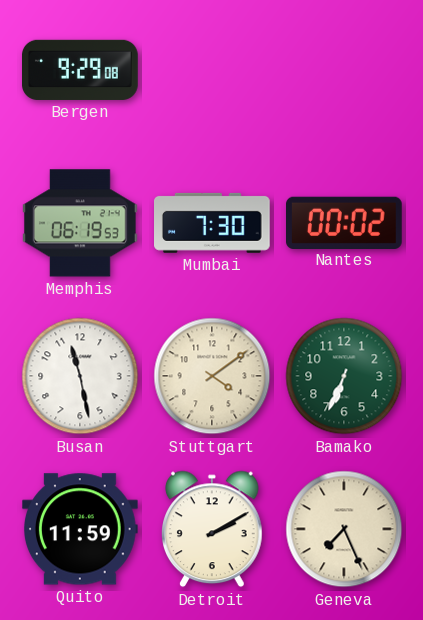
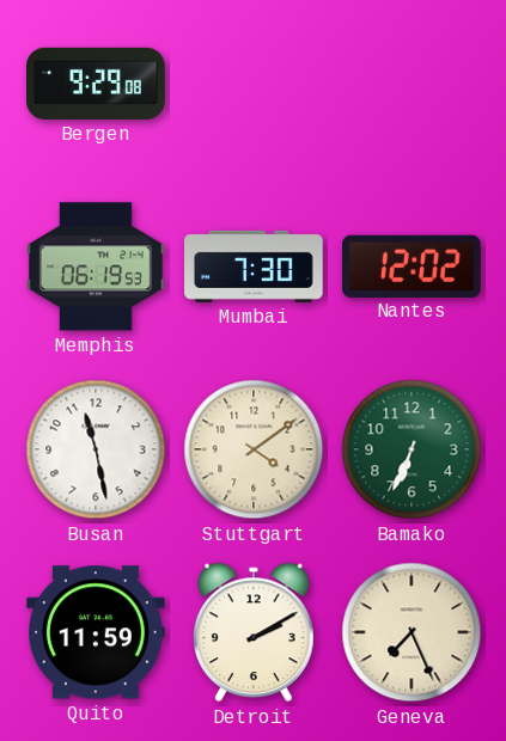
Nantes: 00:02 -> 12:02
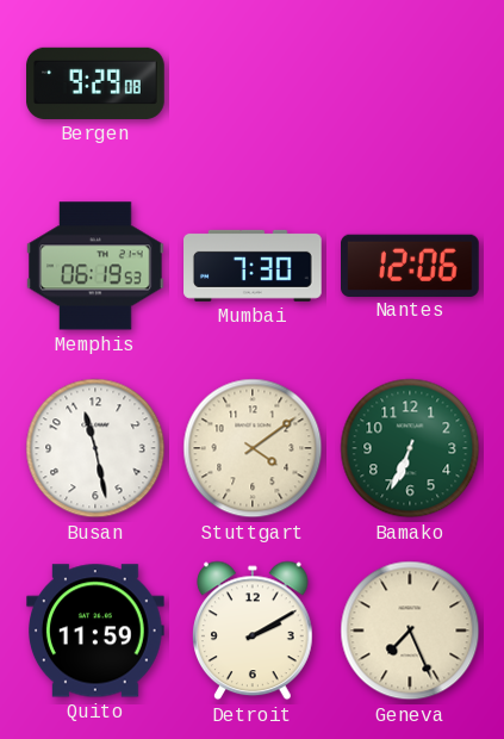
Nantes: 12:02 -> 12:06
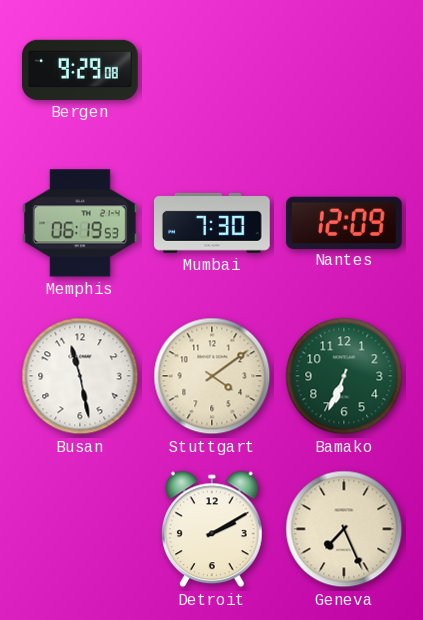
Nantes: 12:06 -> 12:09
Quito: 11:59 -> none
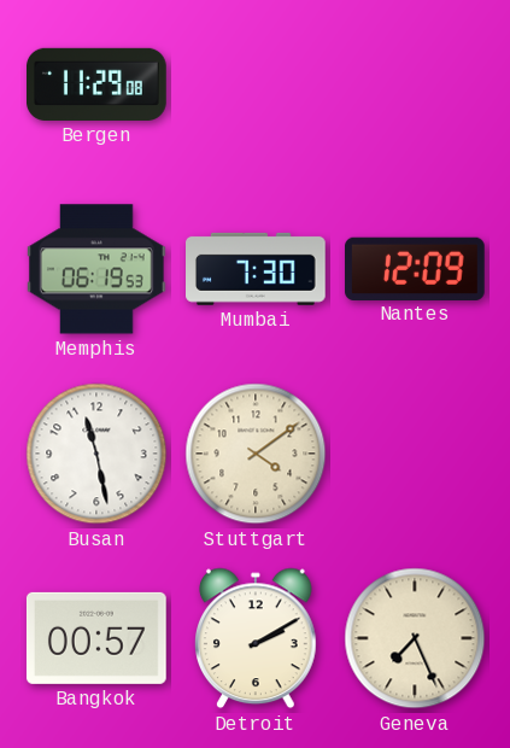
Bergen: 9:29 -> 11:29
Bamako: 6:34 -> none
Bangkok: none -> 00:57
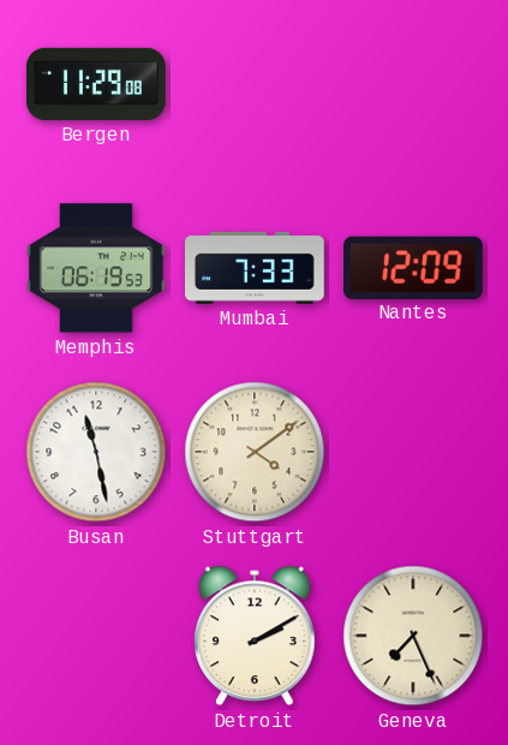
Mumbai: 7:30 -> 7:33
Bangkok: 00:57 -> none
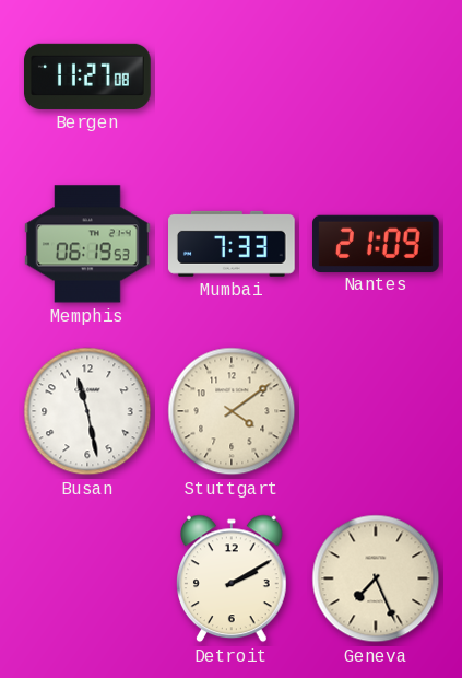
Bergen: 11:29 -> 11:27
Nantes: 12:09 -> 21:09
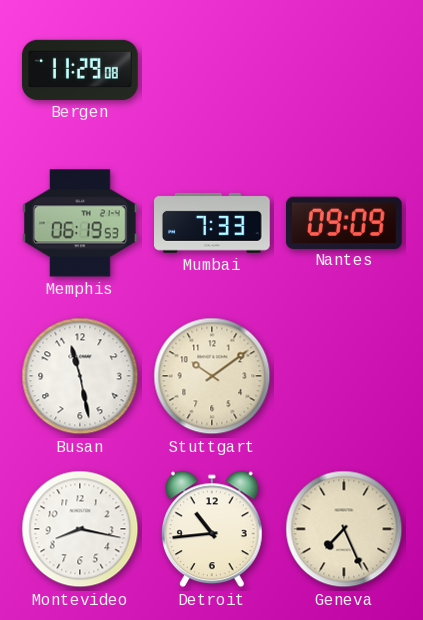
Bergen: 11:27 -> 11:29
Nantes: 21:09 -> 09:09
Stuttgart: 4:09 -> 10:09
Montevideo: none -> 8:17
Detroit: 2:10 -> 10:44
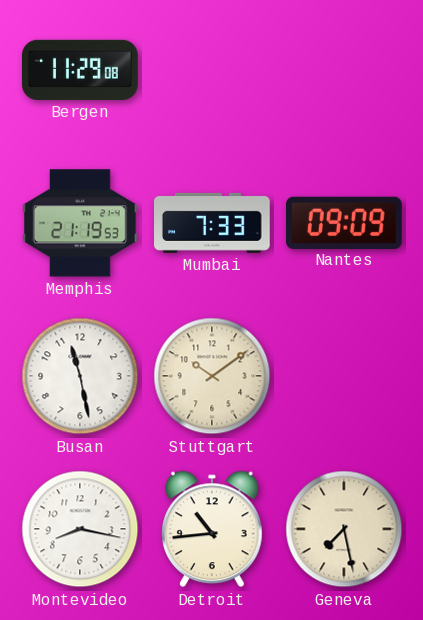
Memphis: 06:19 -> 21:19
Geneva: 7:26 -> 7:28
